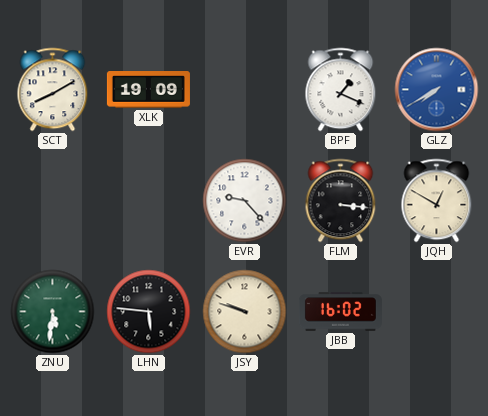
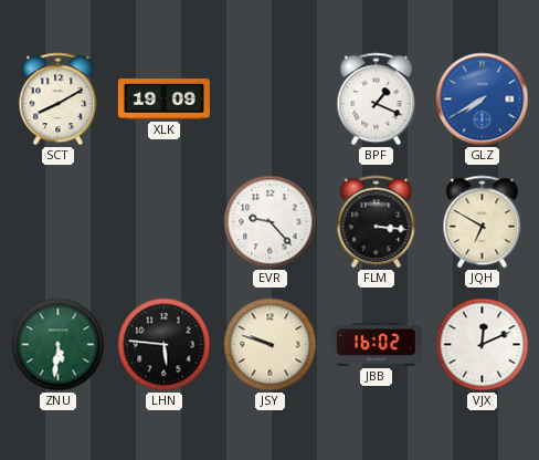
JQH: 12:50 -> 6:50
VJX: none -> 12:11
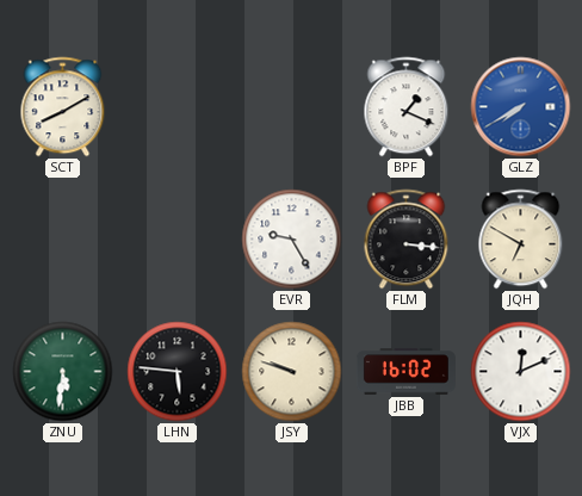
XLK: 19:09 -> none
EVR: 9:23 -> 9:25
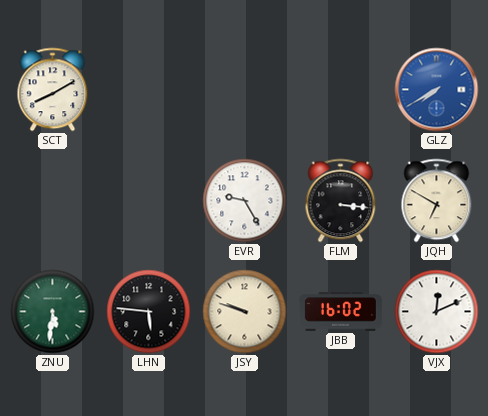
BPF: 1:19 -> none
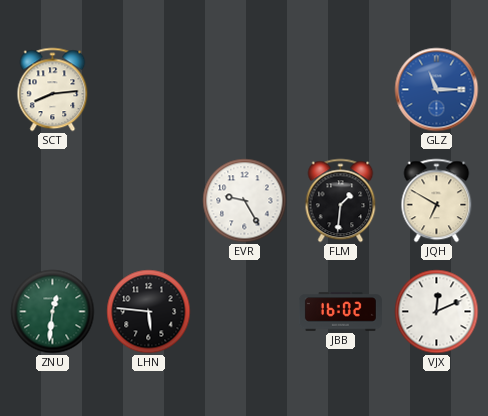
SCT: 8:10 -> 8:14
GLZ: 7:40 -> 11:15
FLM: 3:16 -> 1:31
ZNU: 5:31 -> 12:31
JSY: 9:48 -> none
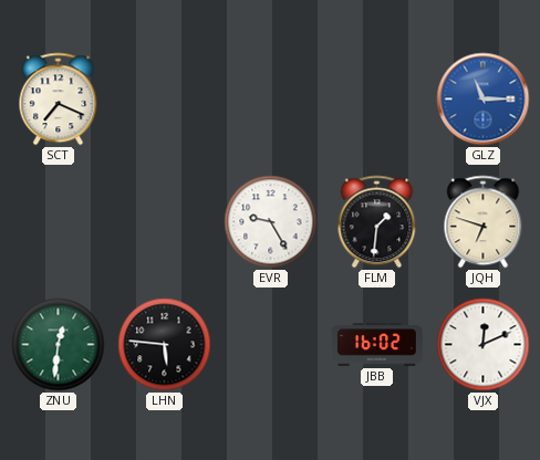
SCT: 8:14 -> 7:19
JQH: 6:50 -> 6:48
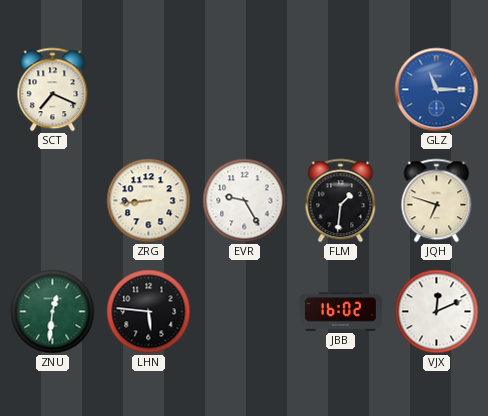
ZRG: none -> 8:44
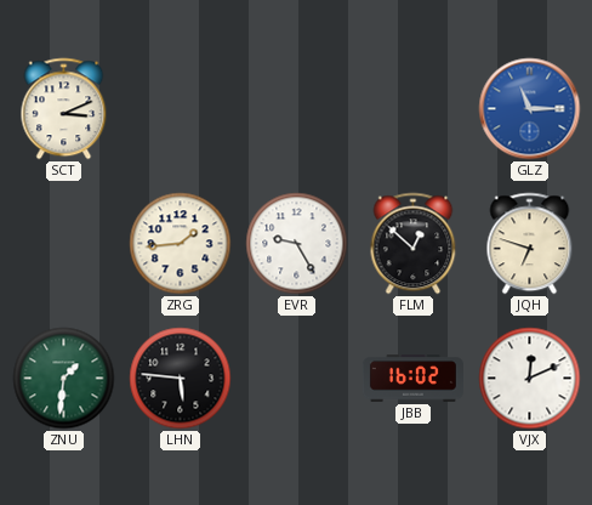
SCT: 7:19 -> 3:11
ZRG: 8:44 -> 1:44
FLM: 1:31 -> 12:52
ZNU: 12:31 -> 1:31
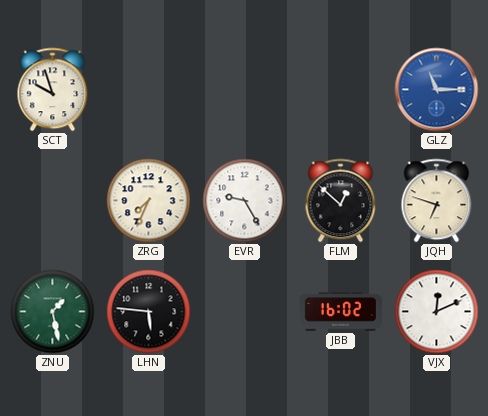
SCT: 3:11 -> 9:57
ZRG: 1:44 -> 7:34
ZNU: 1:31 -> 1:28
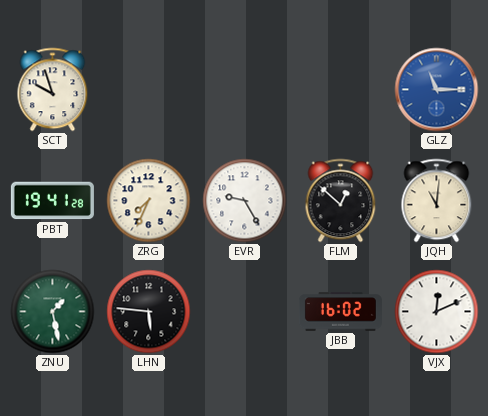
PBT: none -> 19:41
JQH: 6:48 -> 11:01
